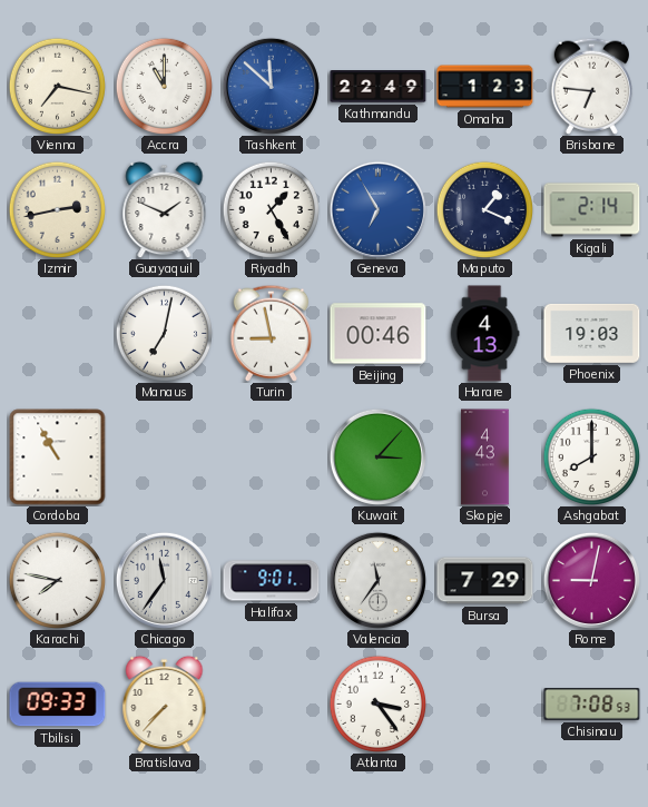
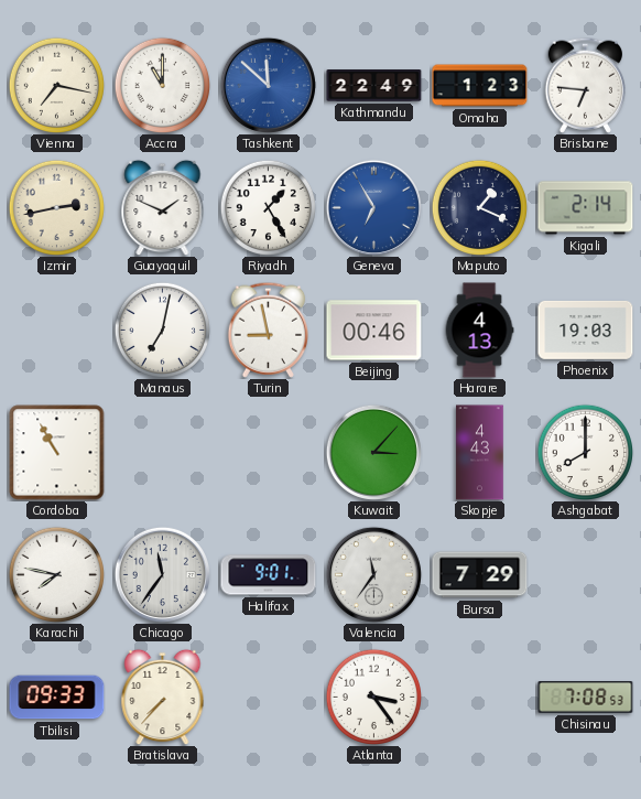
Rome: 9:02 -> none
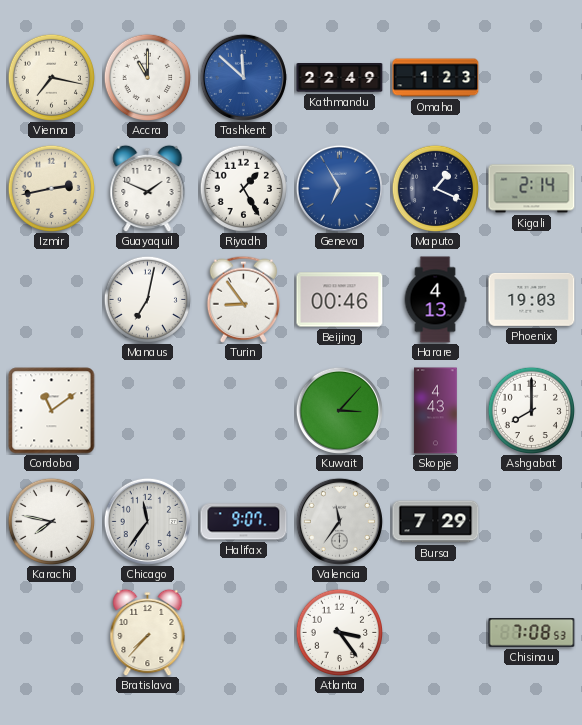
Brisbane: 6:46 -> none
Turin: 8:58 -> 8:54
Cordoba: 10:55 -> 11:09
Halifax: 9:01 -> 9:07
Tbilisi: 09:33 -> none
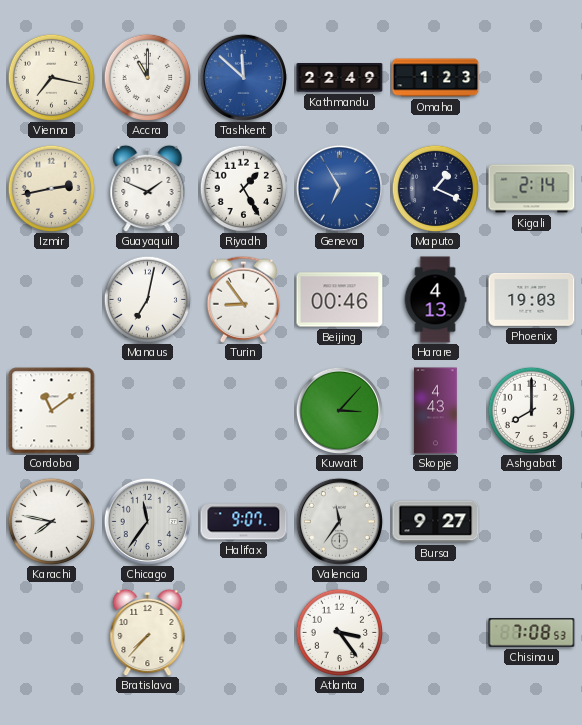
Bursa: 7:29 -> 9:27
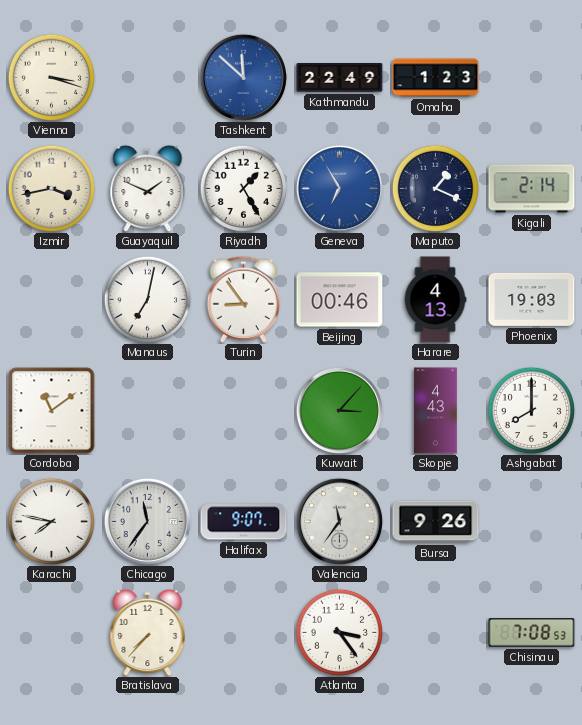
Vienna: 7:17 -> 3:18
Accra: 11:00 -> none
Izmir: 2:43 -> 3:43
Bursa: 9:27 -> 9:26
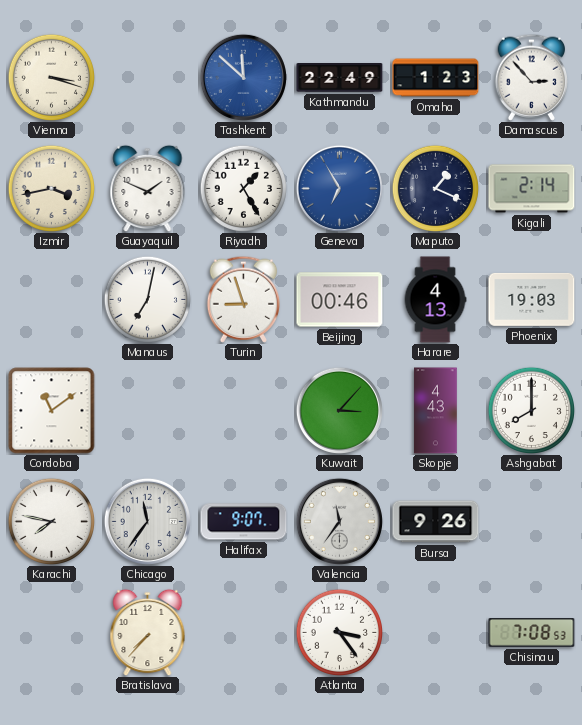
Damascus: none -> 2:53
Turin: 8:54 -> 8:57
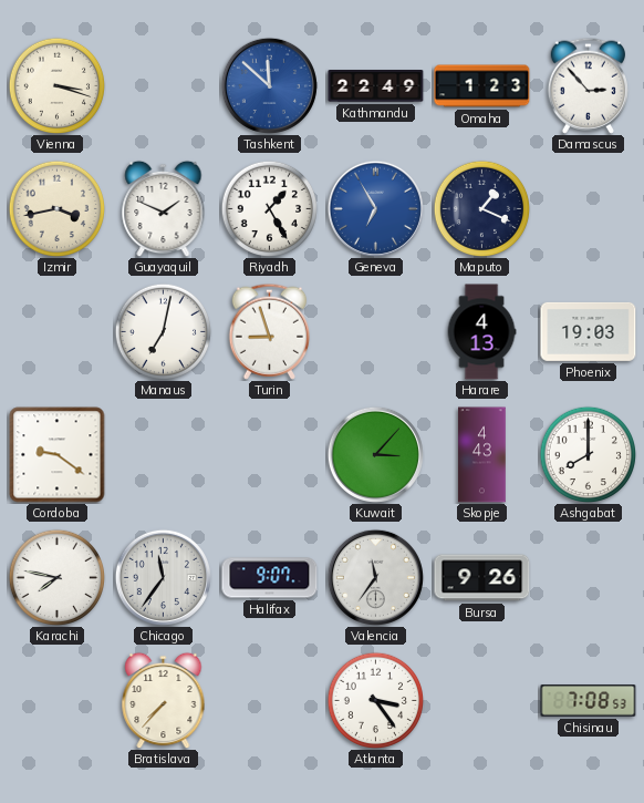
Kigali: 2:14 -> none
Beijing: 00:46 -> none
Cordoba: 11:09 -> 9:21
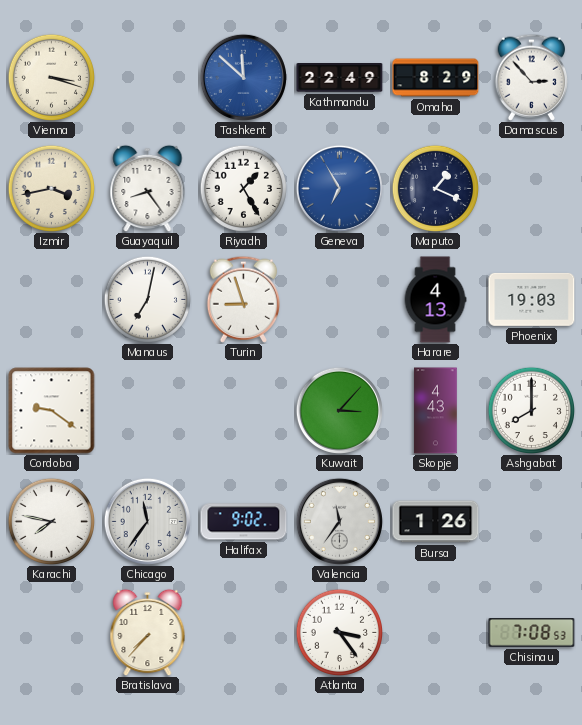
Omaha: 1:23 -> 8:29
Guayaquil: 1:49 -> 8:24
Halifax: 9:07 -> 9:02
Bursa: 9:26 -> 1:26
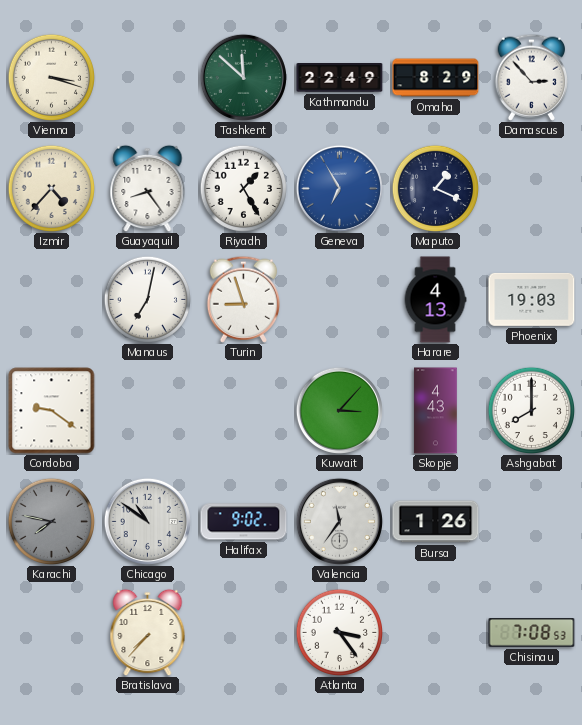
Tashkent dial: blue -> green
Izmir: 3:43 -> 4:37
Karachi dial: white -> grey
Chicago: 11:36 -> 10:51
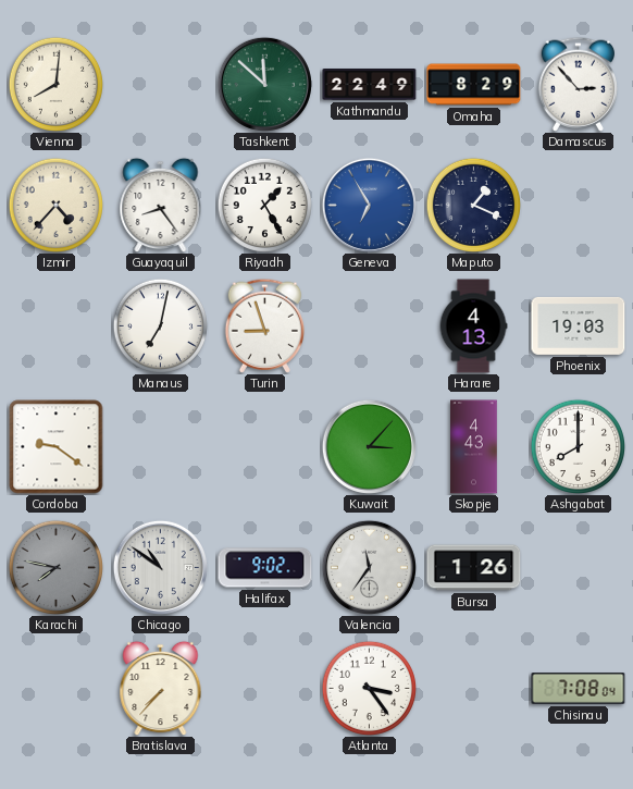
Vienna: 3:18 -> 8:01
Chisinau: 7:08:53 -> 7:08:04
